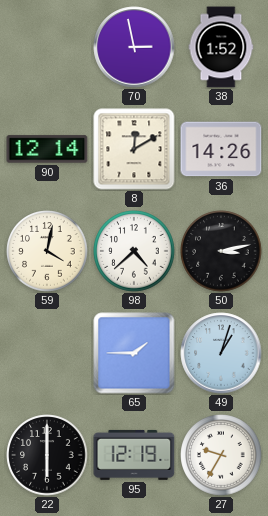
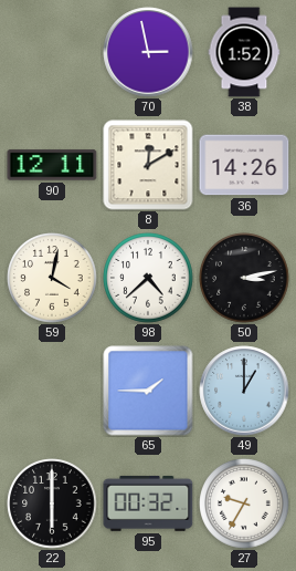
90: 12:14 -> 12:11
49: 1:03 -> 1:00
95: 12:19 -> 00:32
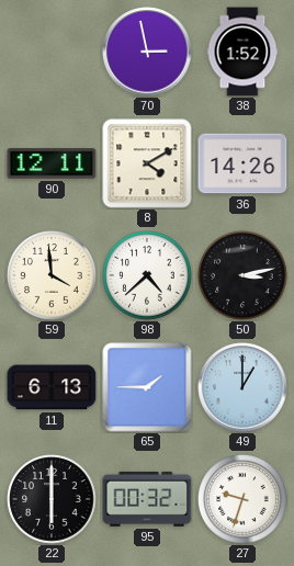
8: 12:10 -> 4:10
59: 4:02 -> 3:59
11: none -> 6:13
27: 9:35 -> 9:33
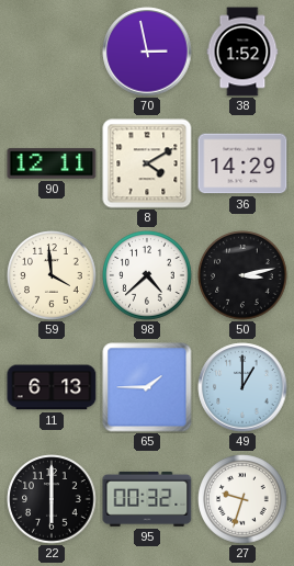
36: 14:26 -> 14:29
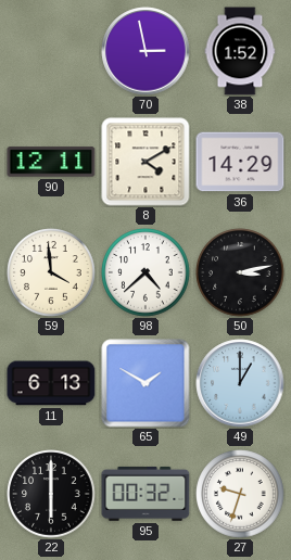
65: 1:45 -> 1:50
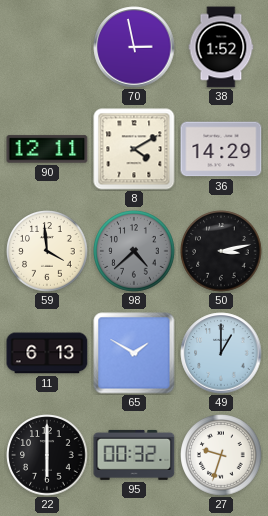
98 dial: white -> grey
